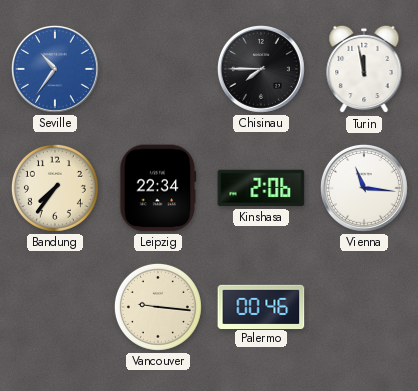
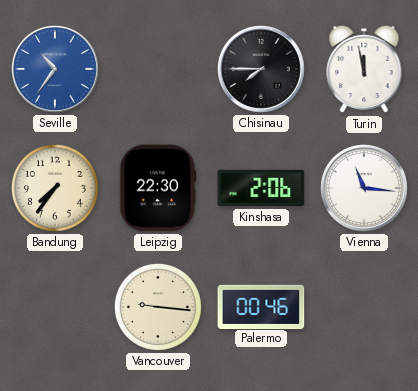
Leipzig: 22:34 -> 22:30
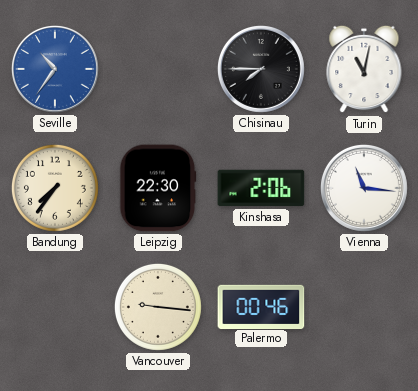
Turin: 11:58 -> 11:02
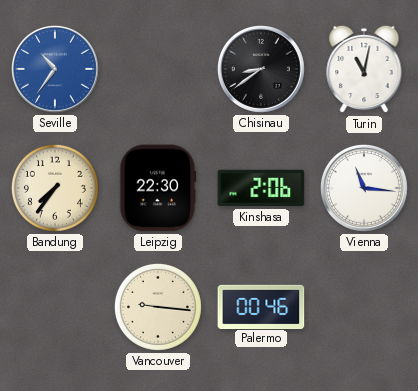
Chisinau: 7:45 -> 8:39
